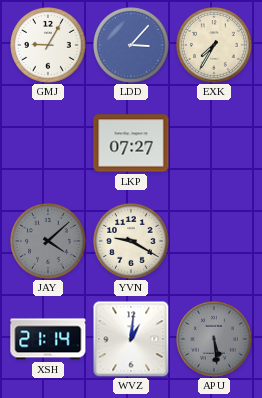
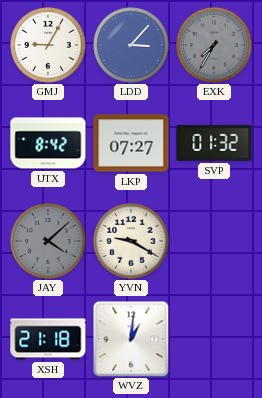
EXK dial: cream -> grey
UTX: none -> 8:42
SVP: none -> 01:32
XSH: 21:14 -> 21:18
APU: 5:29 -> none
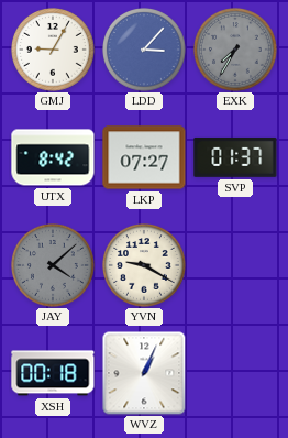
SVP: 01:32 -> 01:37
XSH: 21:18 -> 00:18
WVZ: 1:01 -> 1:04
